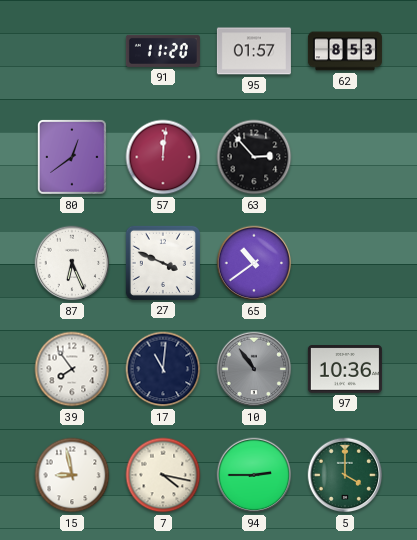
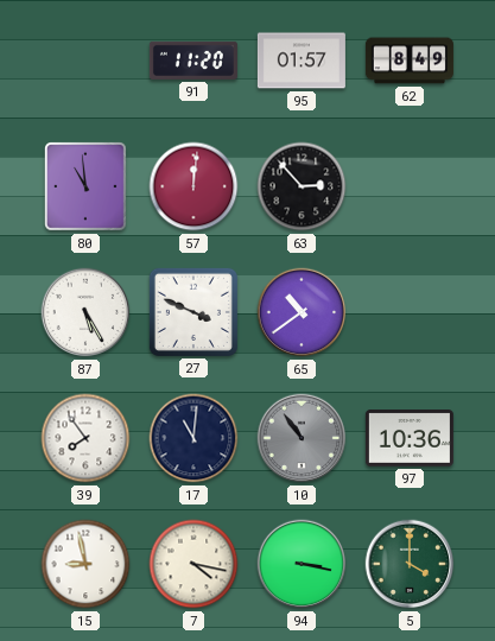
62: 8:53 -> 8:49
80: 12:39 -> 10:59
87: 6:26 -> 5:25
94: 2:45 -> 3:17
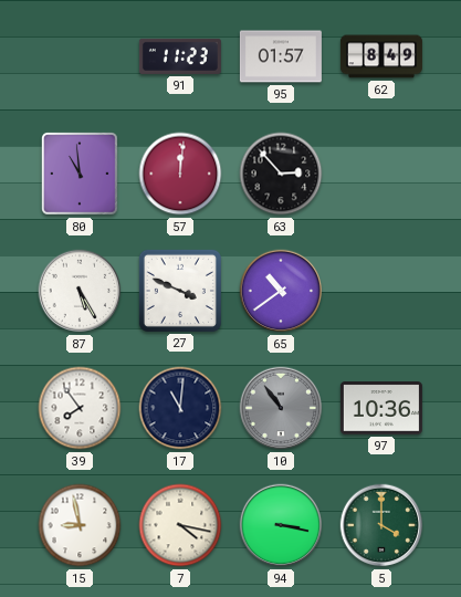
91: 11:20 -> 11:23
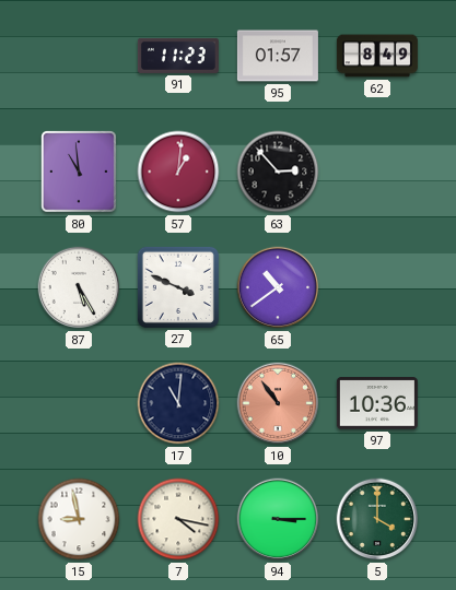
57: 12:01 -> 1:01
39: 7:54 -> none
10 dial: grey -> salmon
94: 3:17 -> 3:15
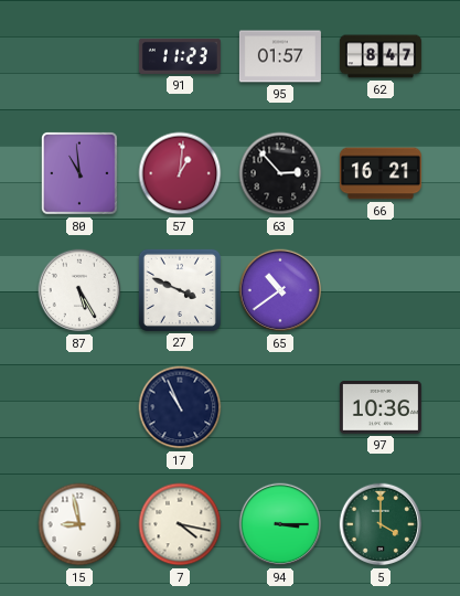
62: 8:49 -> 8:47
66: none -> 16:21
17: 11:01 -> 10:56
10: 10:54 -> none
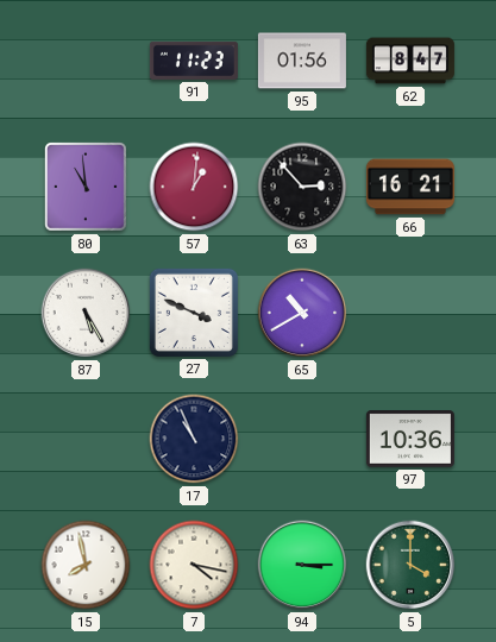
95: 01:57 -> 01:56
65: 10:39 -> 10:40
15: 8:58 -> 7:58
